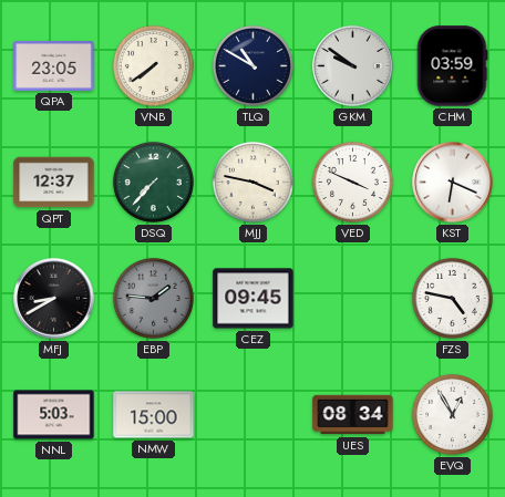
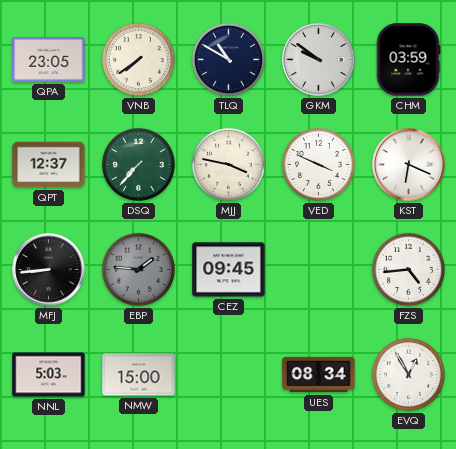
MFJ: 8:40 -> 8:44
FZS: 4:47 -> 4:44
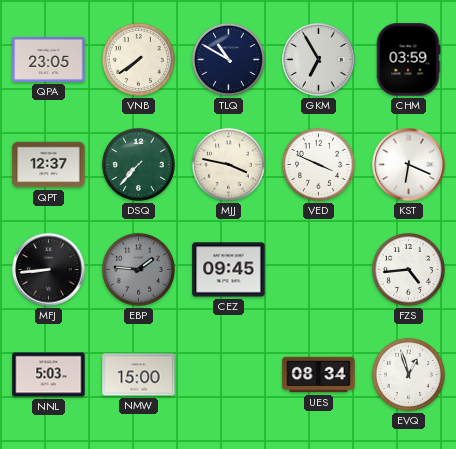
GKM: 9:51 -> 6:55
EVQ: 12:55 -> 12:57
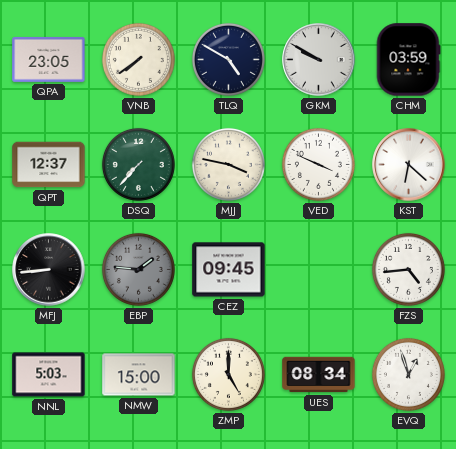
TLQ: 10:50 -> 4:50
GKM: 6:55 -> 9:50
KST: 6:19 -> 6:22
ZMP: none -> 5:00
